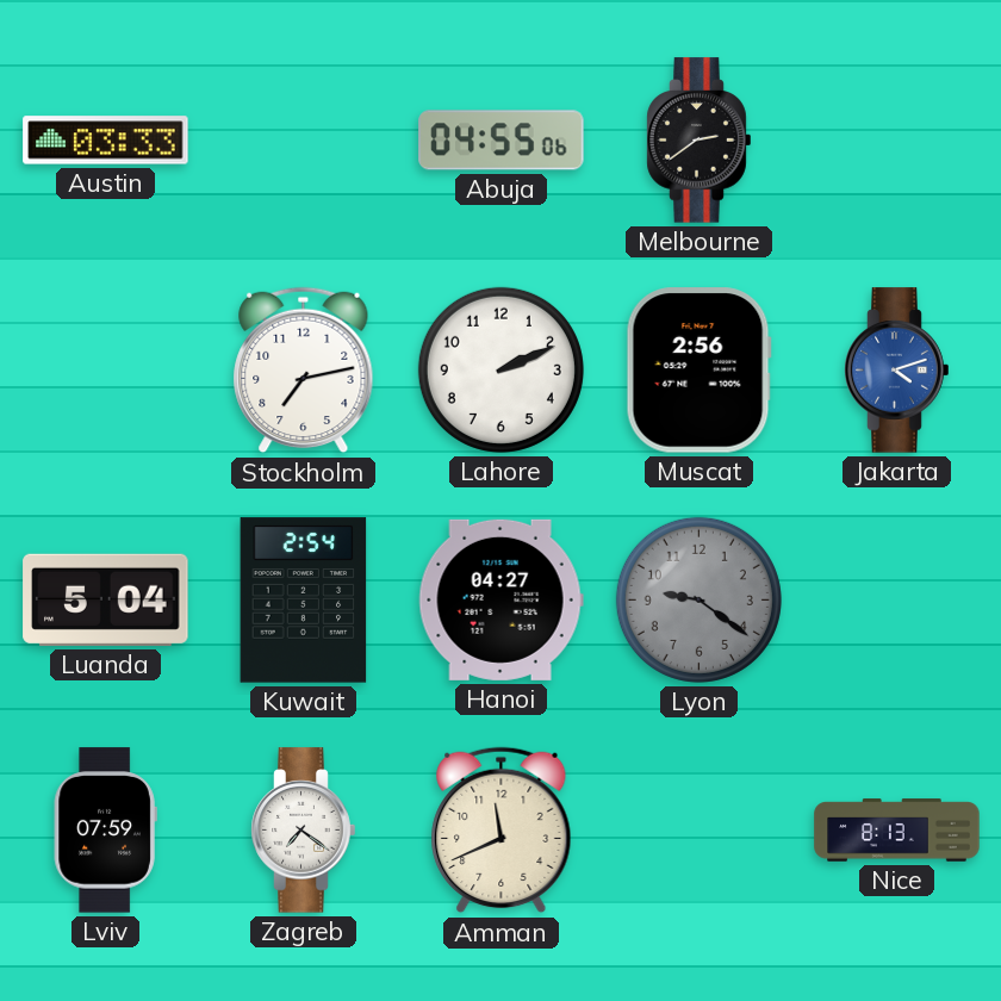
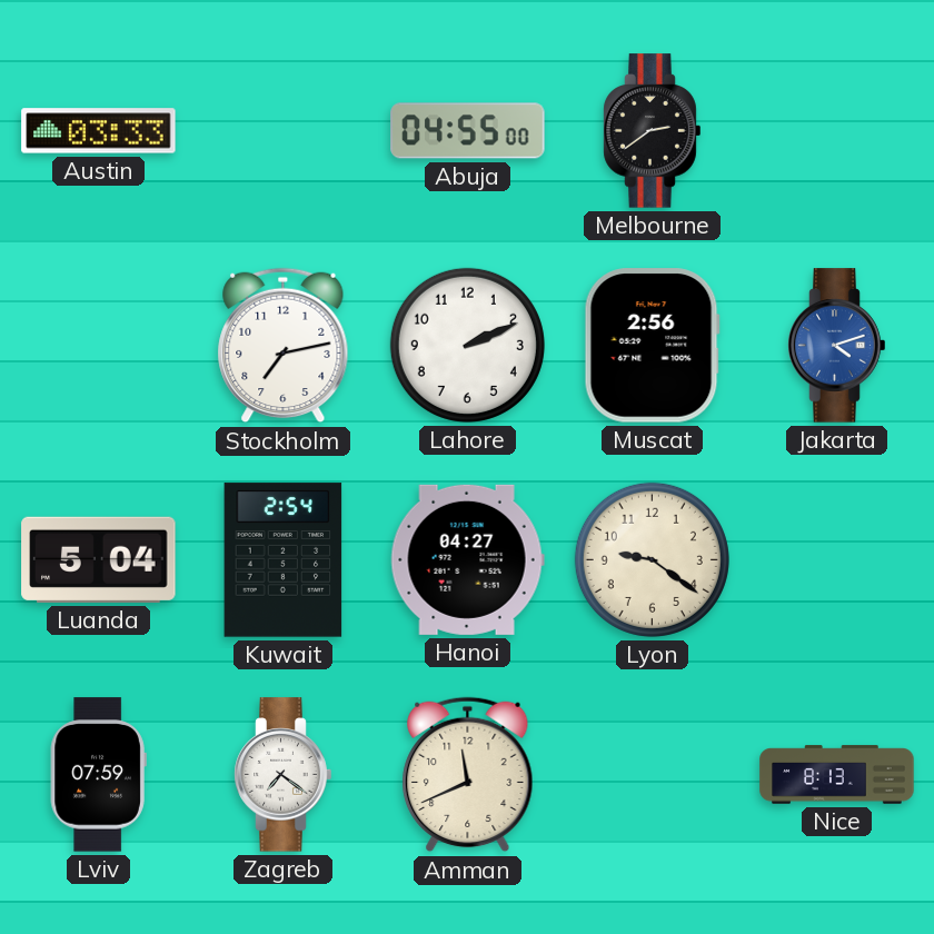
Abuja: 04:55:06 -> 04:55:00
Lyon dial: grey -> cream
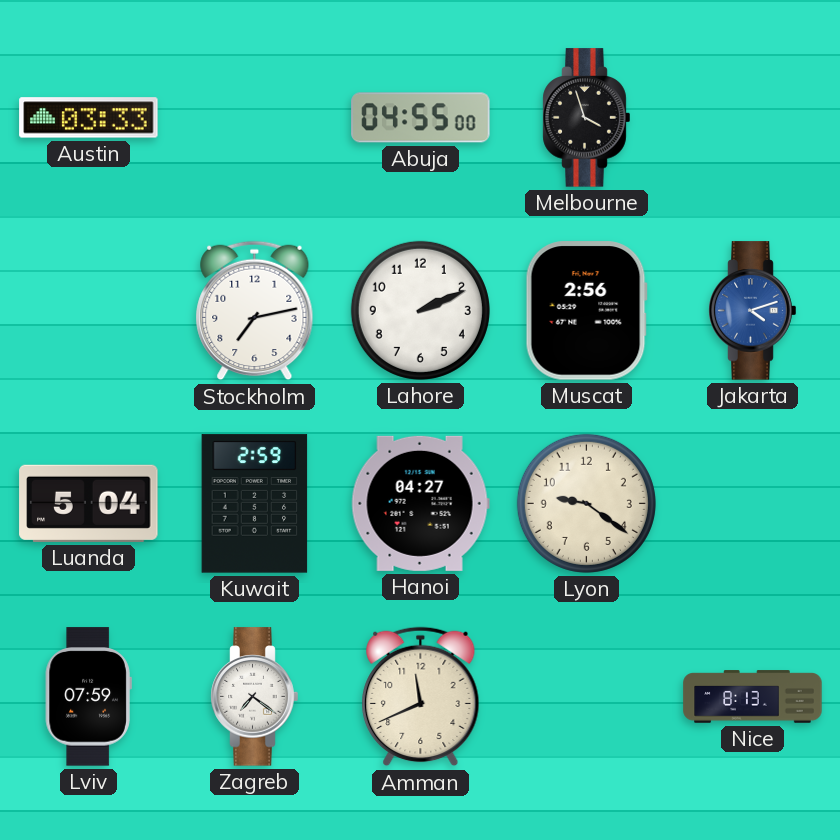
Melbourne: 2:39 -> 3:57
Kuwait: 2:54 -> 2:59
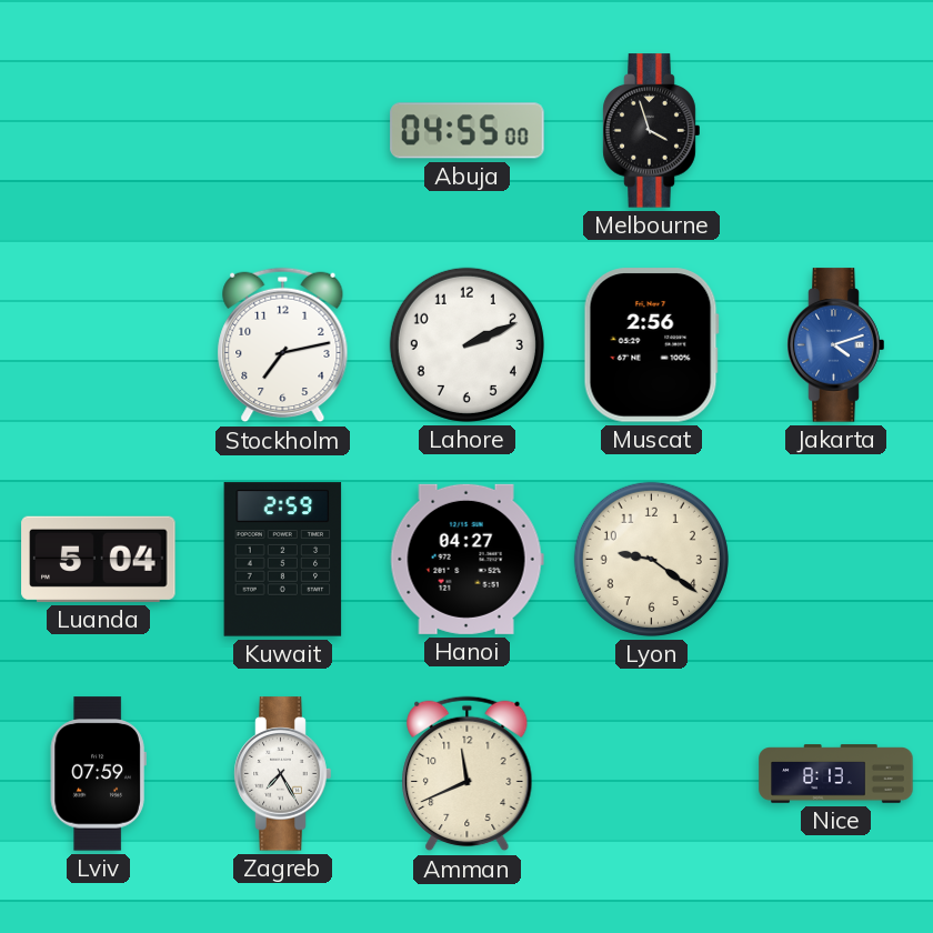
Austin: 03:33 -> none
Zagreb: 7:21 -> 7:25
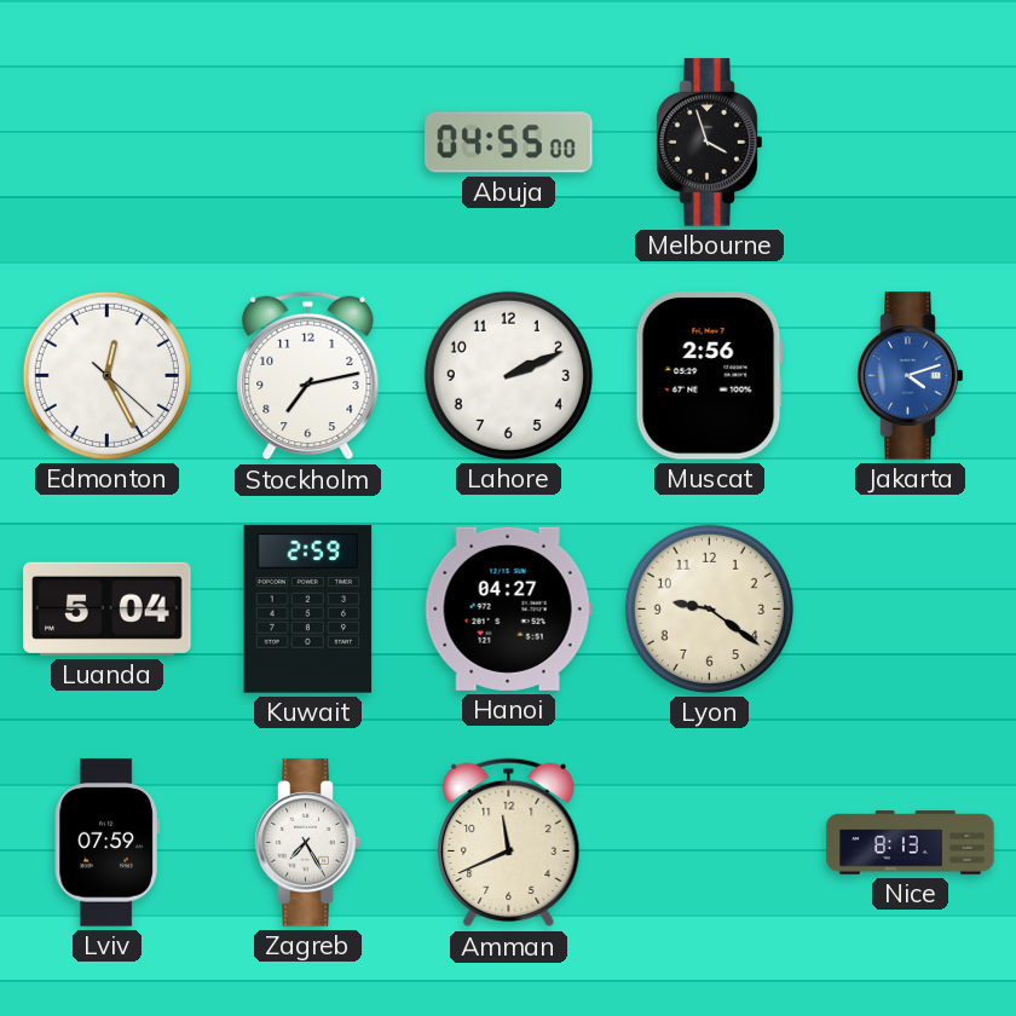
Edmonton: none -> 12:25
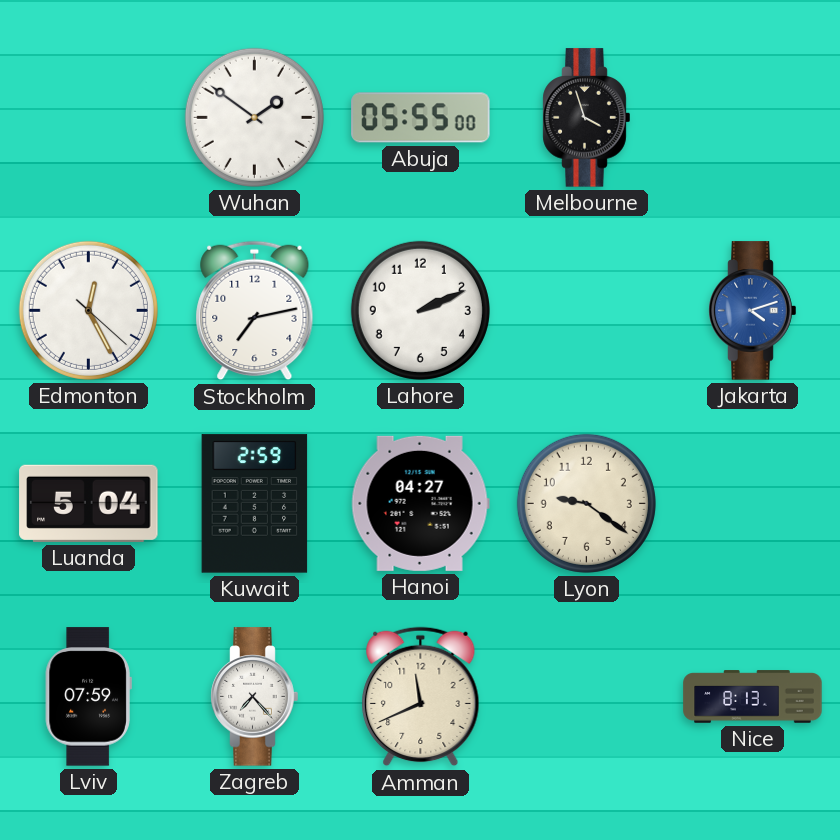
Wuhan: none -> 1:51
Abuja: 04:55 -> 05:55
Muscat: 2:56 -> none
Zagreb: 7:25 -> 7:23
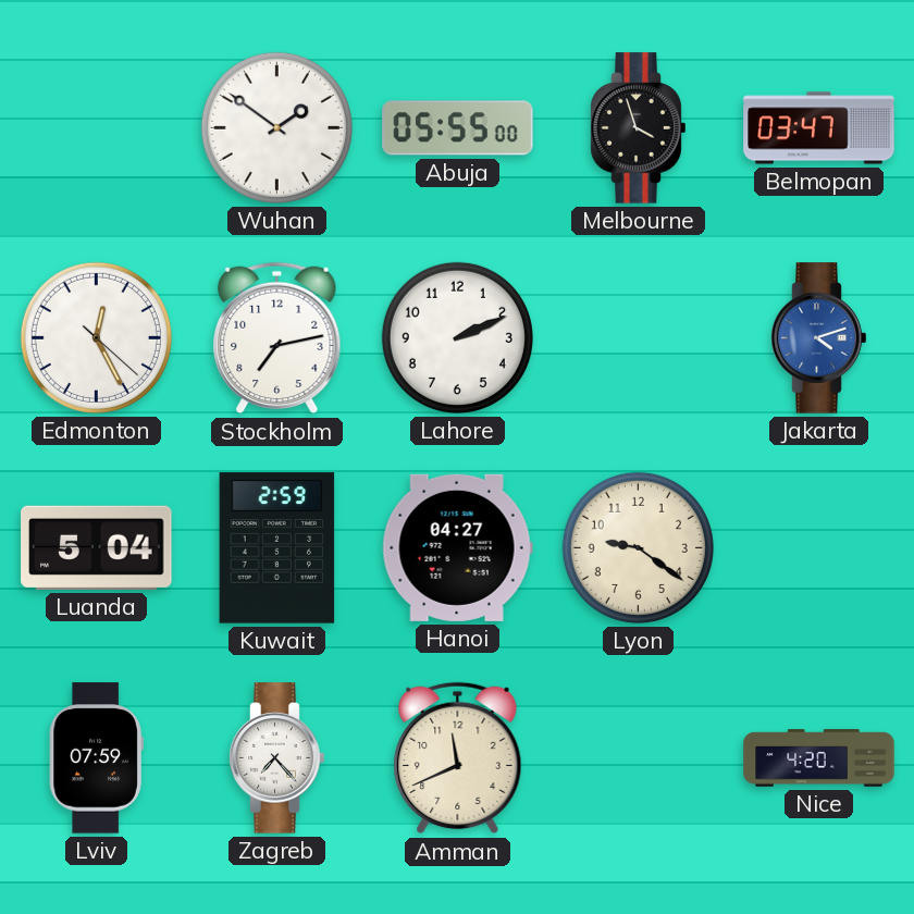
Belmopan: none -> 03:47
Nice: 8:13 -> 4:20
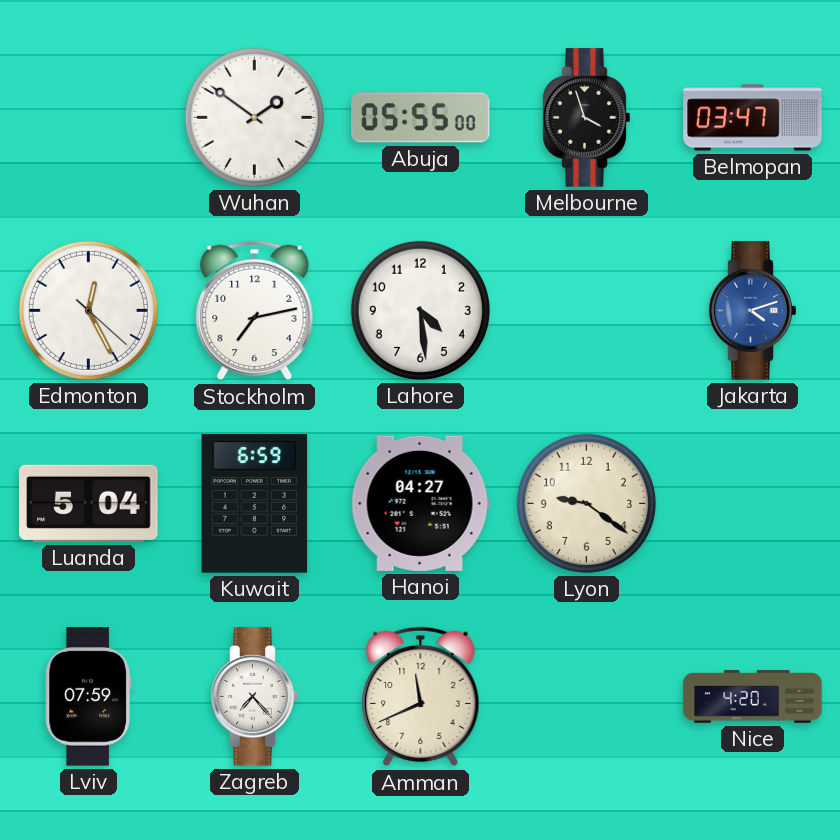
Lahore: 2:11 -> 4:29
Kuwait: 2:59 -> 6:59
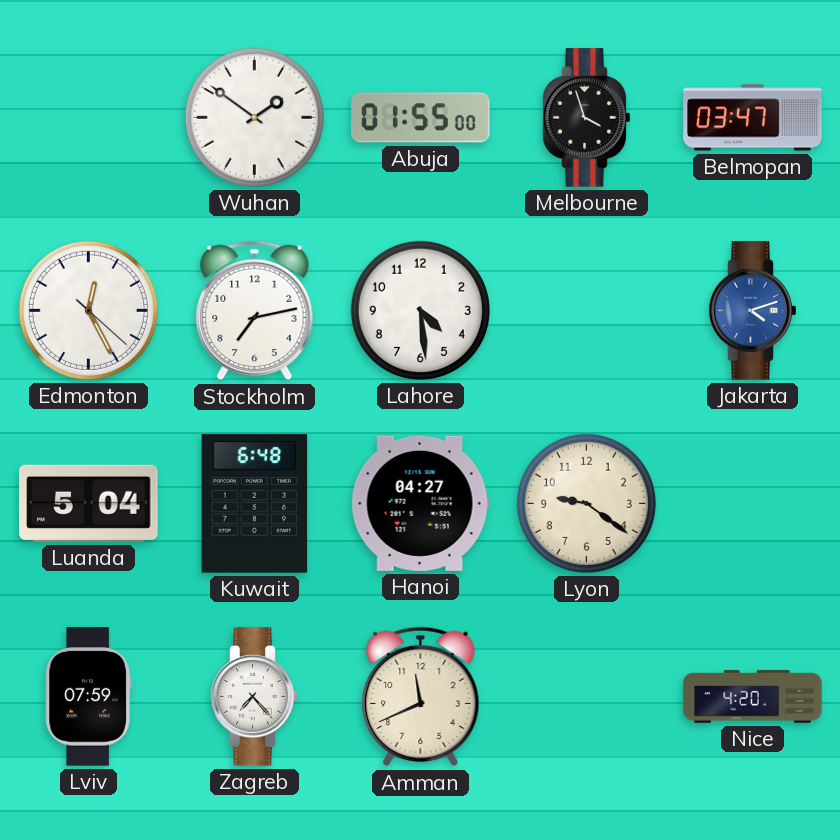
Abuja: 05:55 -> 01:55
Kuwait: 6:59 -> 6:48
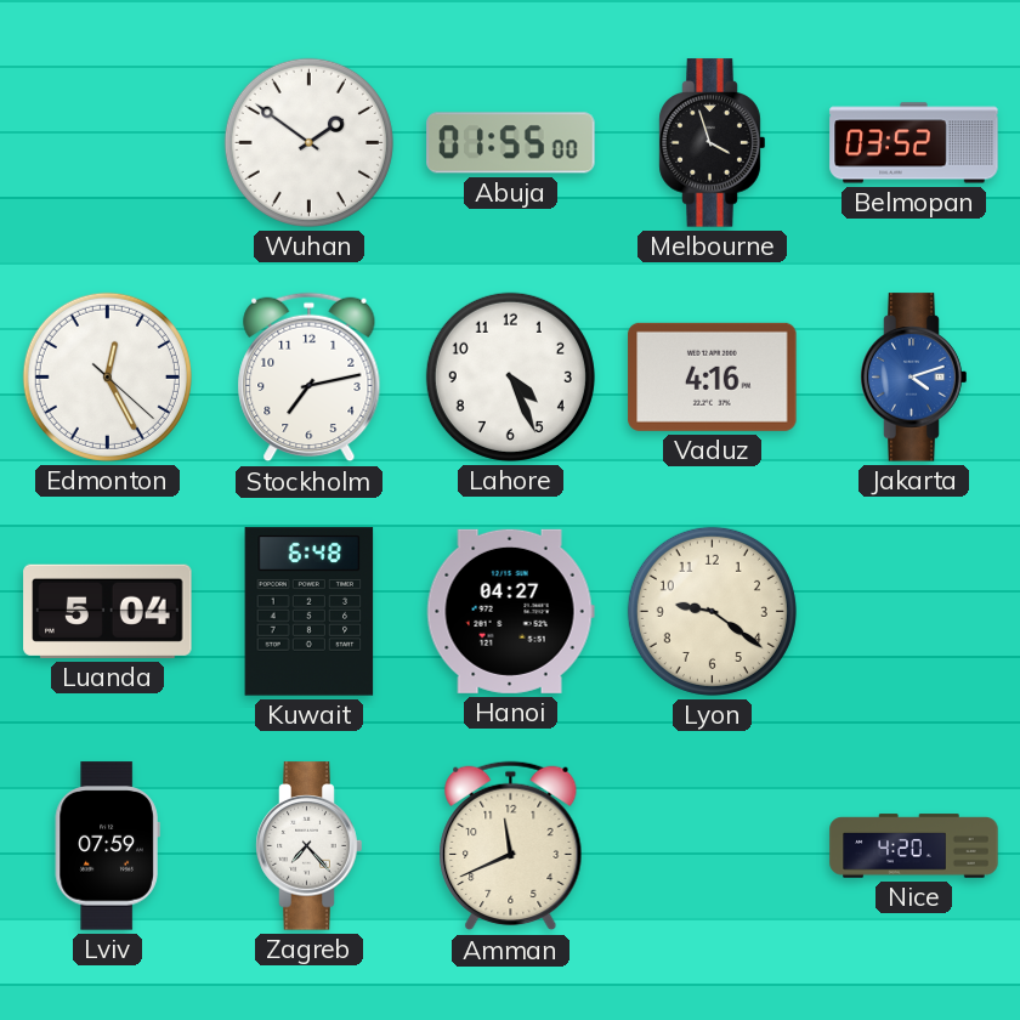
Belmopan: 03:47 -> 03:52
Lahore: 4:29 -> 4:26
Vaduz: none -> 4:16
